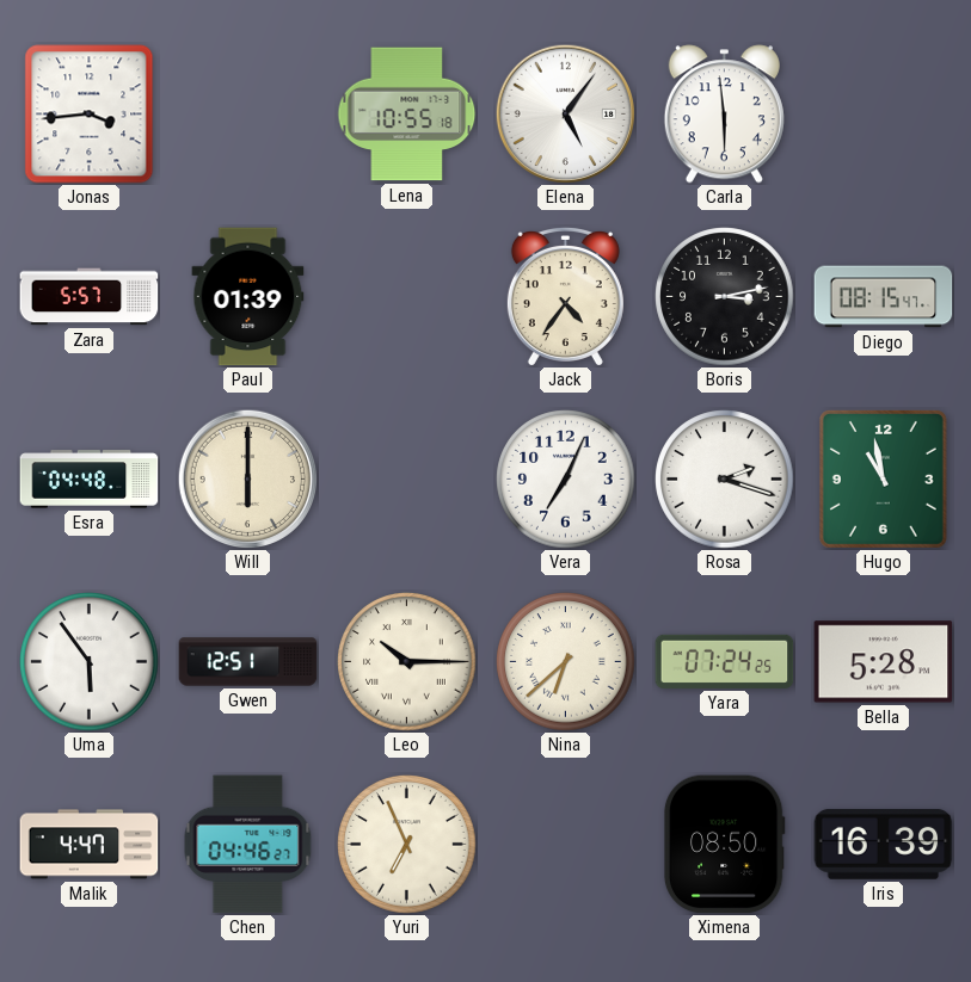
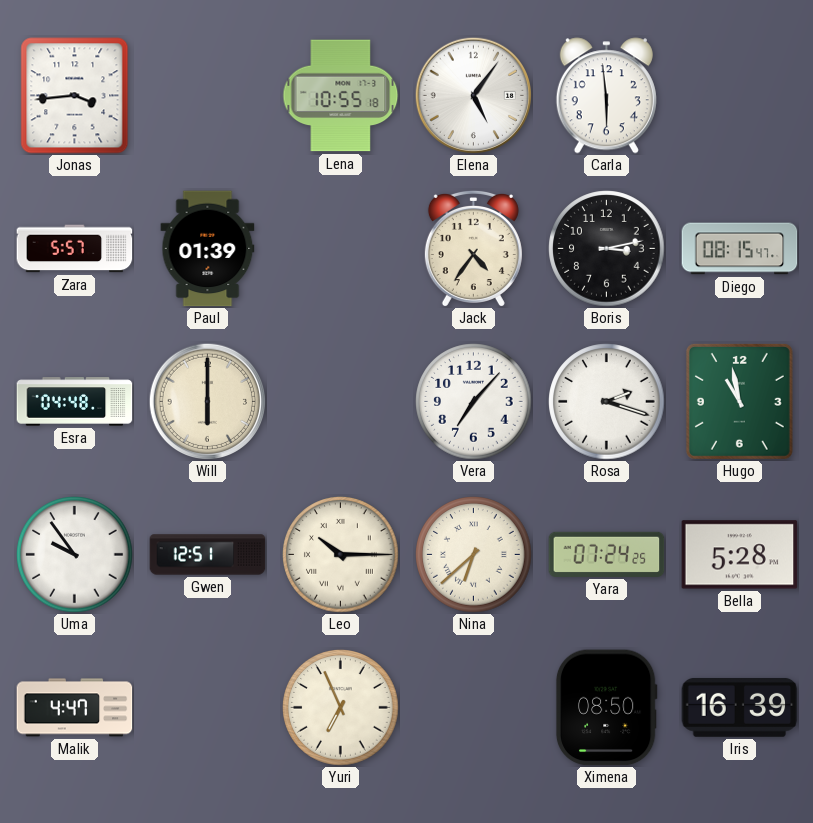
Vera: 7:04 -> 7:07
Uma: 5:54 -> 9:54
Chen: 04:46 -> none
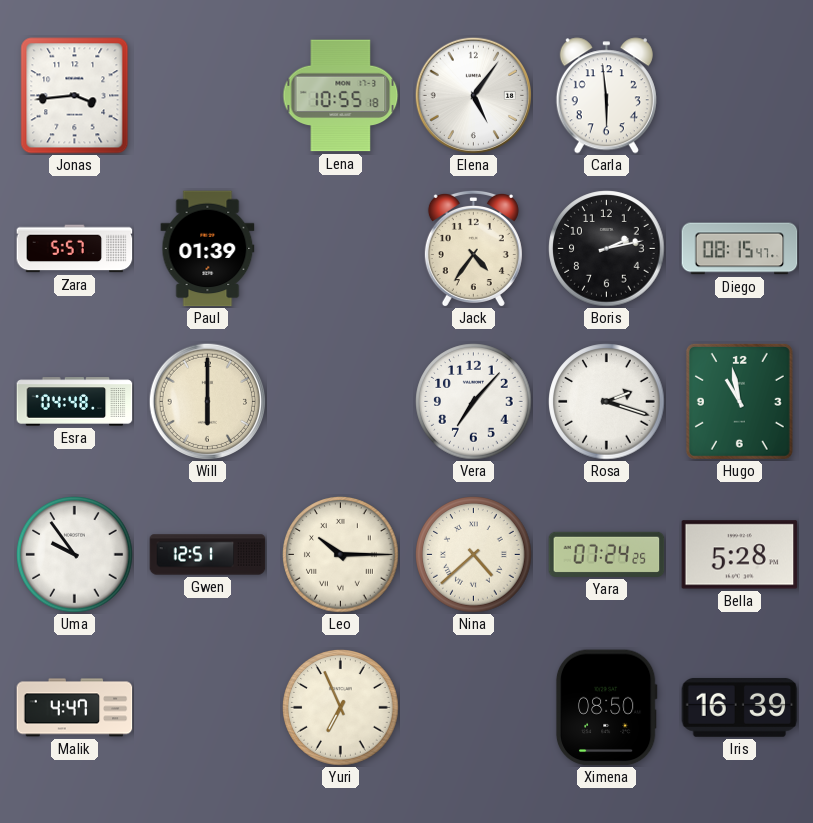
Boris: 3:13 -> 2:13
Nina: 6:38 -> 4:38
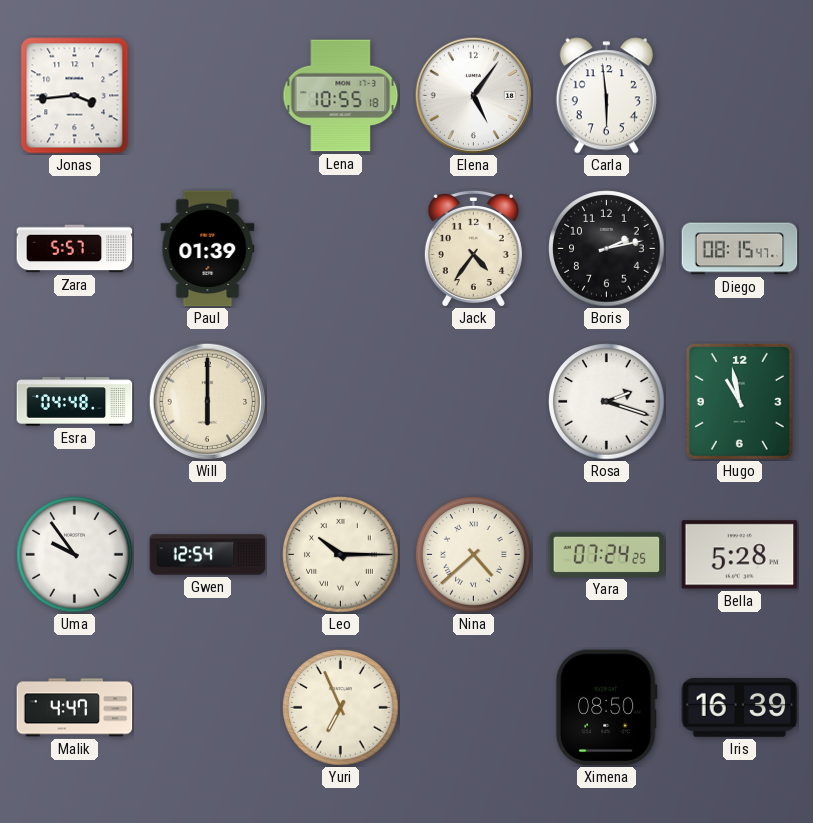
Vera: 7:07 -> none
Gwen: 12:51 -> 12:54
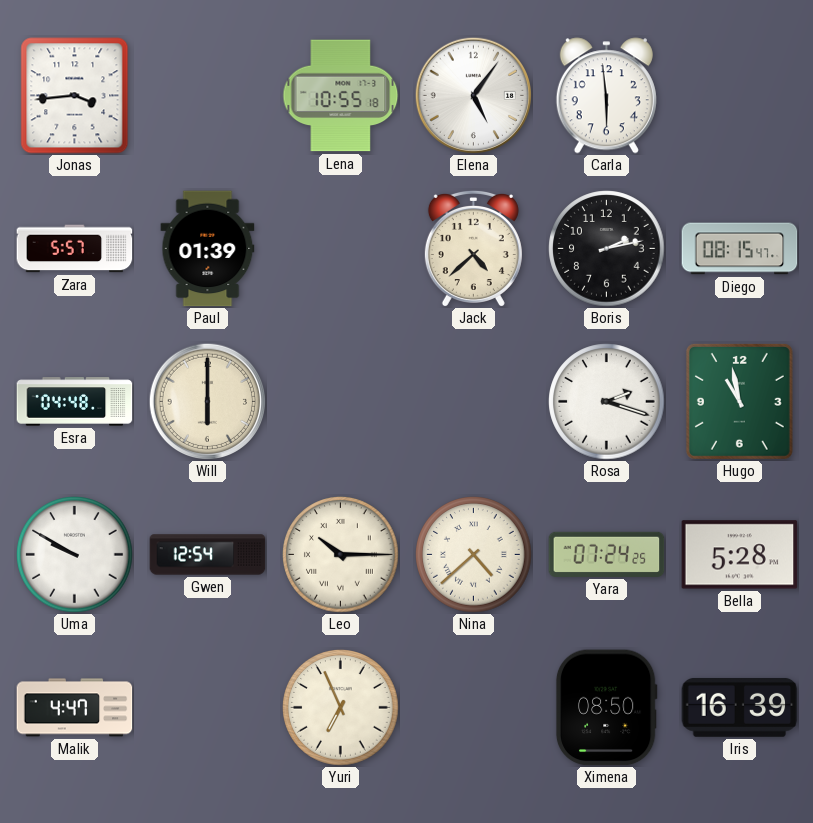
Jack: 4:36 -> 4:38
Uma: 9:54 -> 9:50
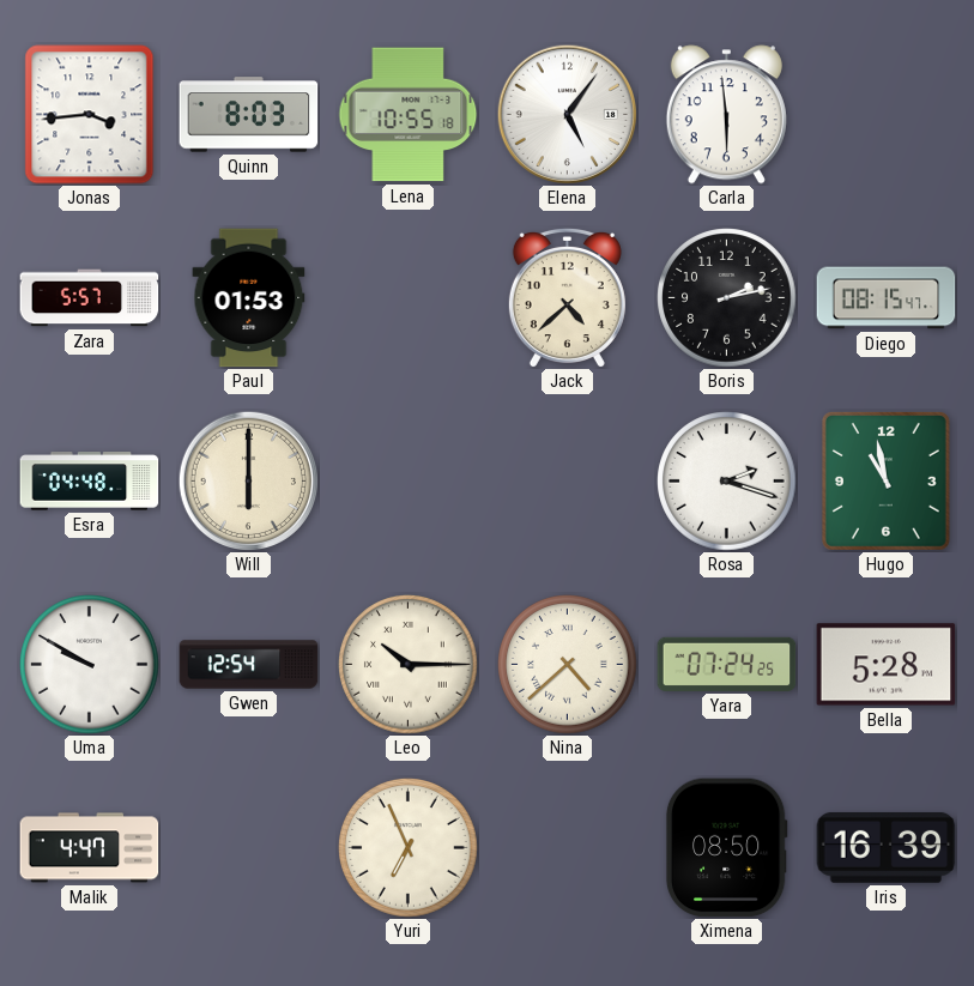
Quinn: none -> 8:03
Paul: 01:39 -> 01:53
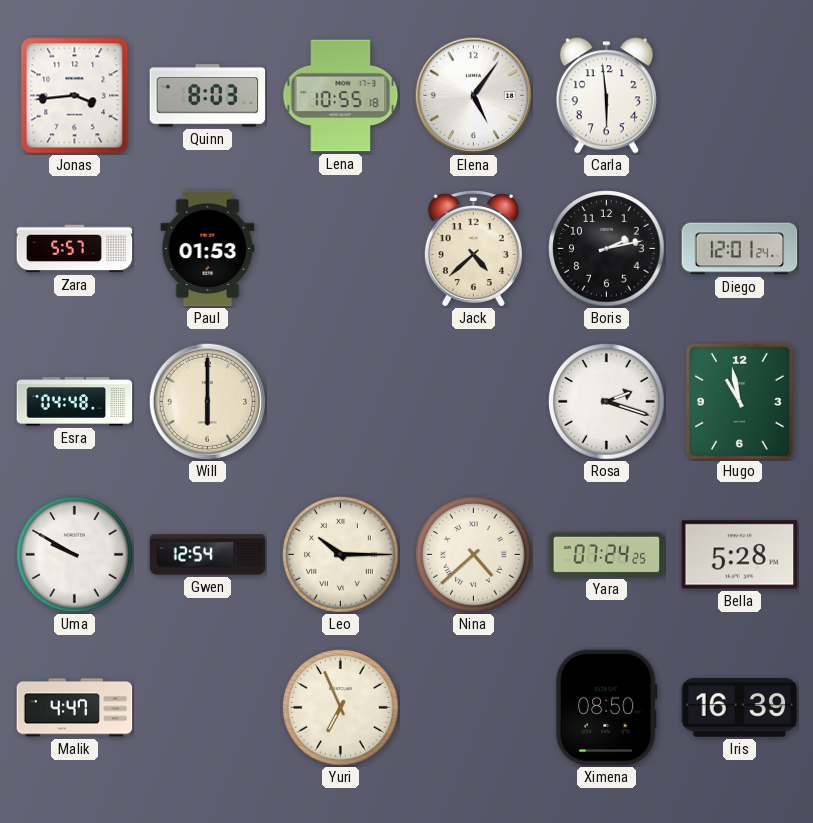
Diego: 08:15 -> 12:01
